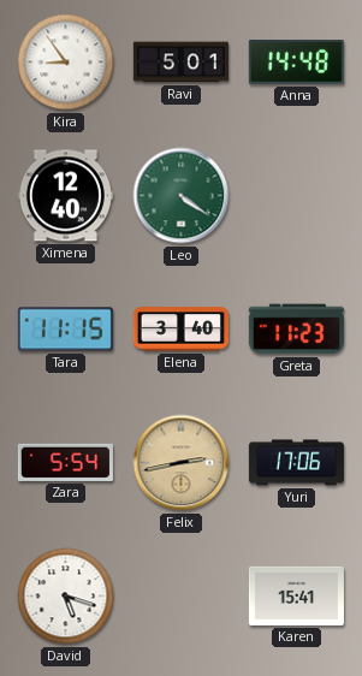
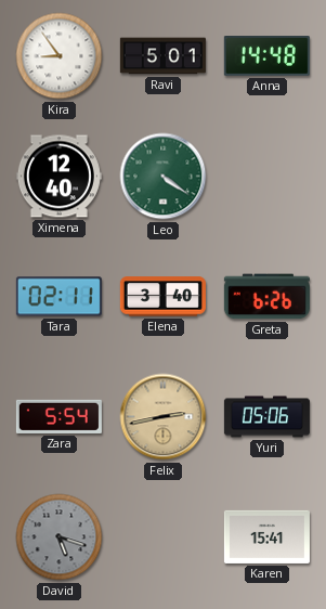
Tara: 11:15 -> 02:11
Greta: 11:23 -> 6:26
Yuri: 17:06 -> 05:06
David dial: white -> grey
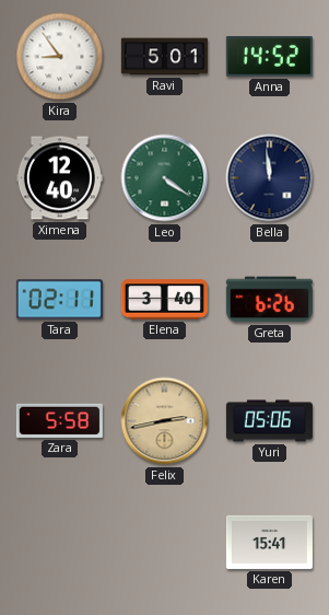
Anna: 14:48 -> 14:52
Bella: none -> 11:59
Zara: 5:54 -> 5:58
David: 5:18 -> none
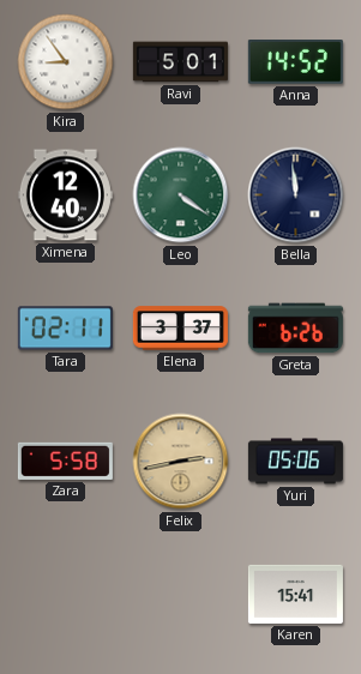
Elena: 3:40 -> 3:37
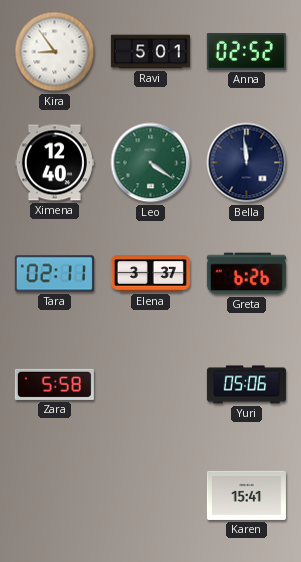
Anna: 14:52 -> 02:52
Felix: 2:43 -> none
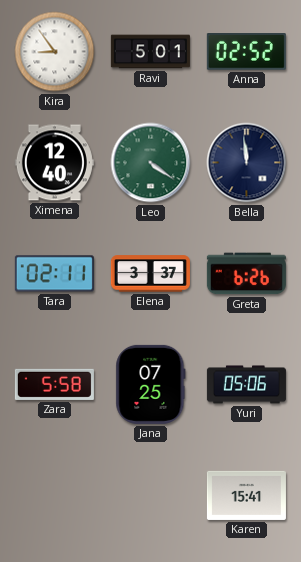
Jana: none -> 07:25
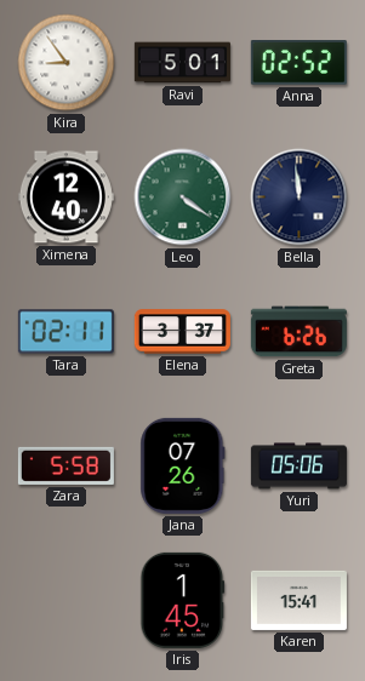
Jana: 07:25 -> 07:26
Iris: none -> 1:45
